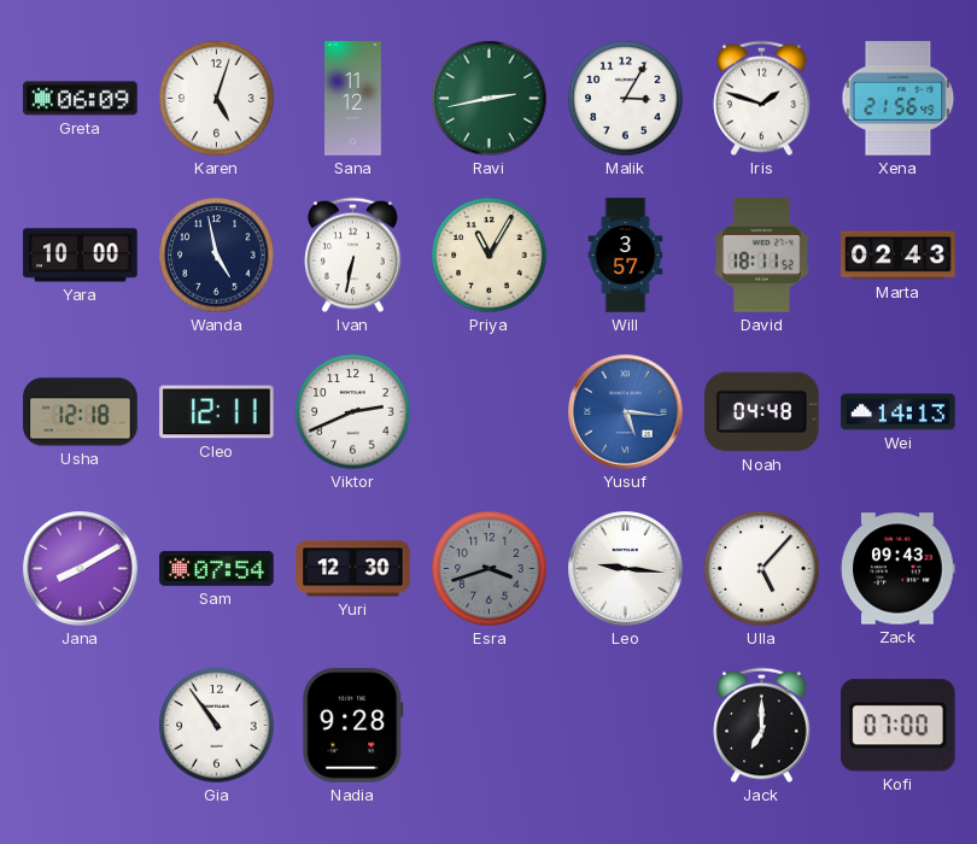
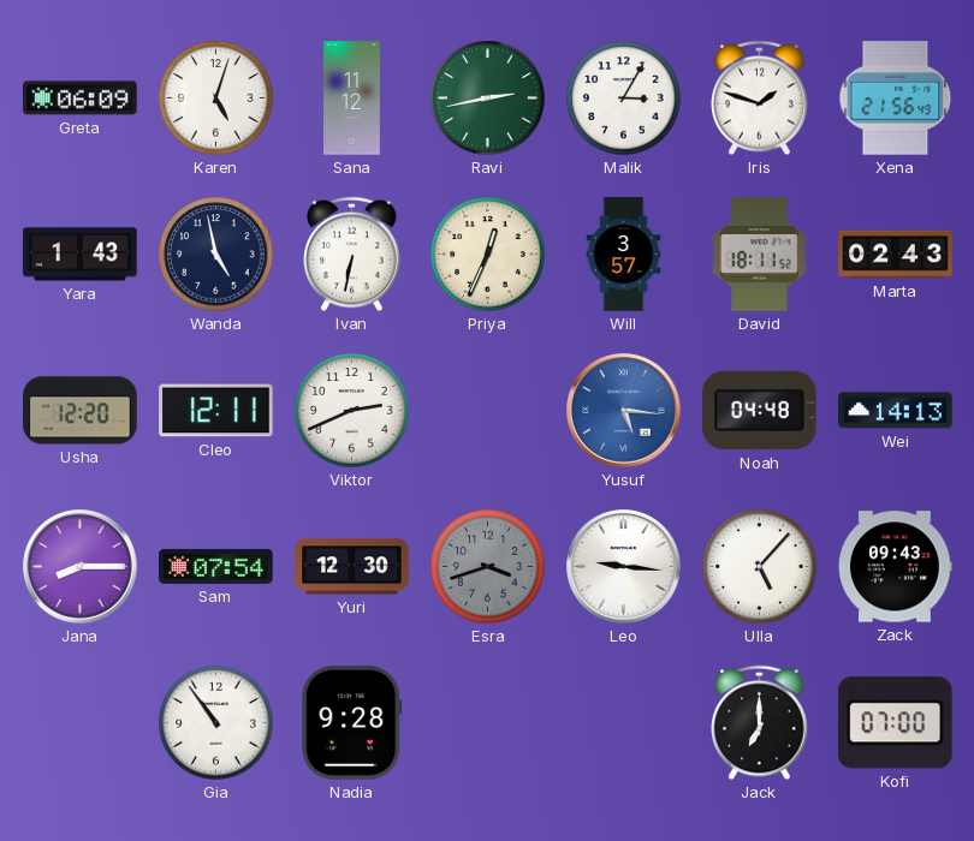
Yara: 10:00 -> 1:43
Priya: 11:05 -> 12:34
Usha: 12:18 -> 12:20
Jana: 8:10 -> 8:15
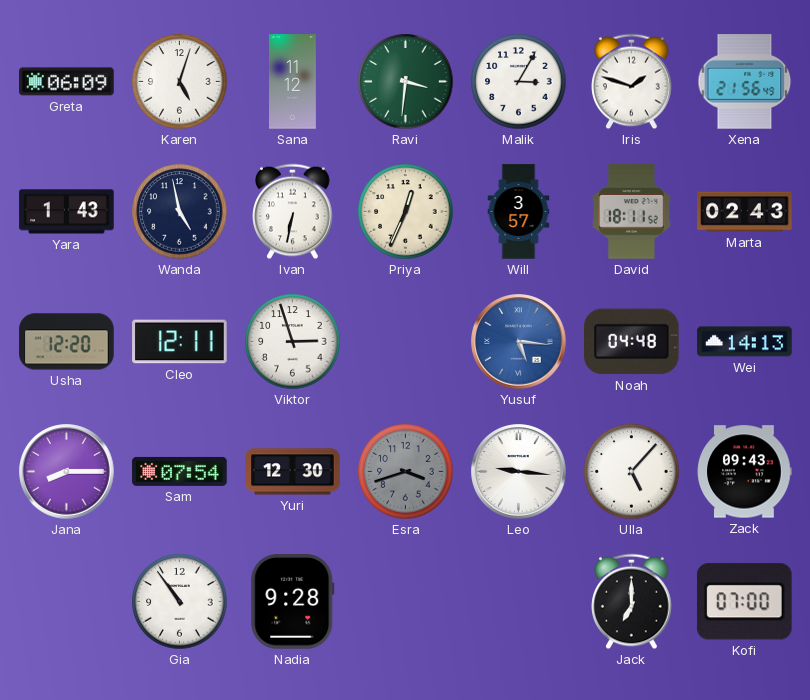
Ravi: 2:43 -> 3:31
Viktor: 2:41 -> 2:57
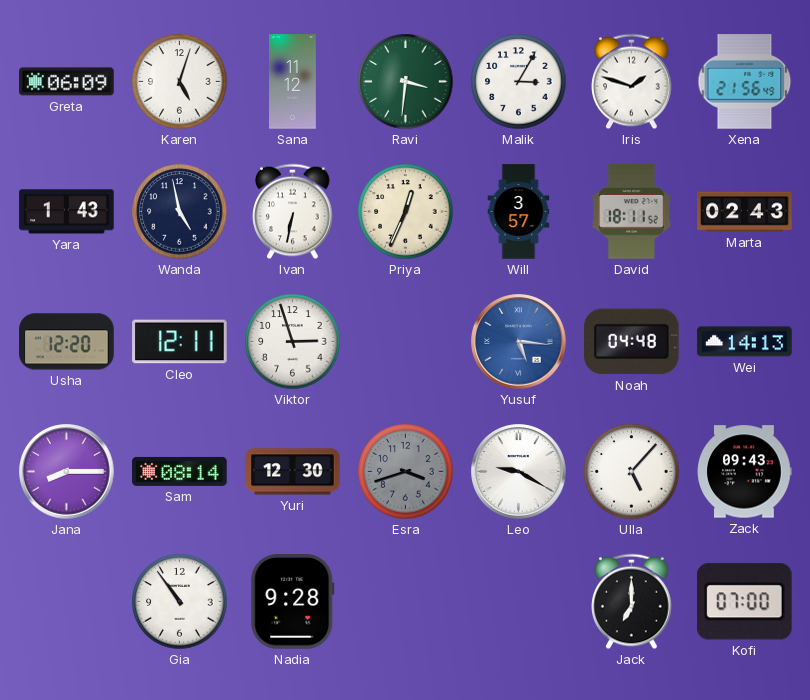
Sam: 07:54 -> 08:14
Leo: 9:16 -> 9:20
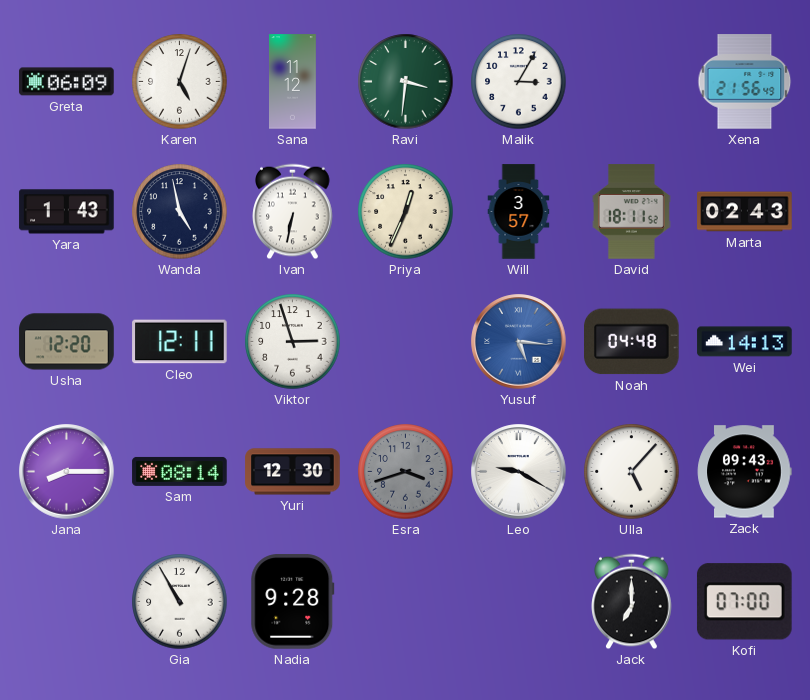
Iris: 1:48 -> none
Gia: 10:54 -> 10:55
